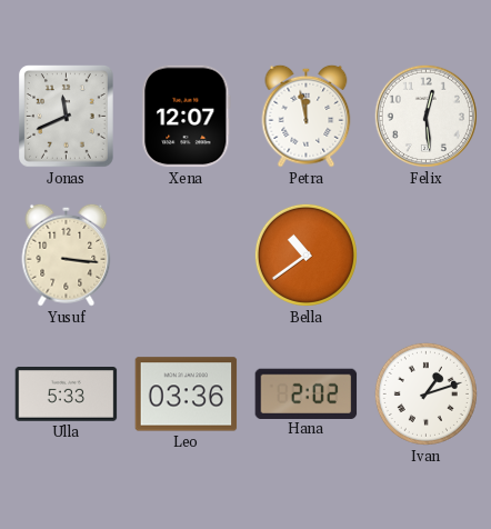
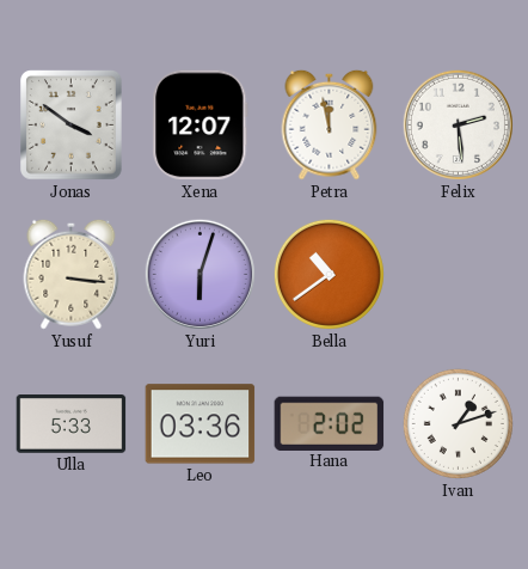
Jonas: 11:41 -> 3:51
Felix: 12:29 -> 2:29
Yuri: none -> 6:03
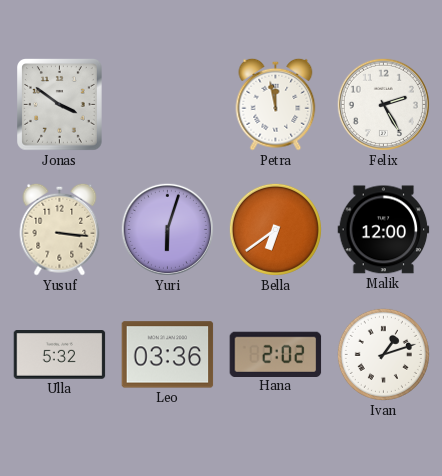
Xena: 12:07 -> none
Felix: 2:29 -> 2:25
Bella: 10:39 -> 6:39
Malik: none -> 12:00
Ulla: 5:33 -> 5:32
